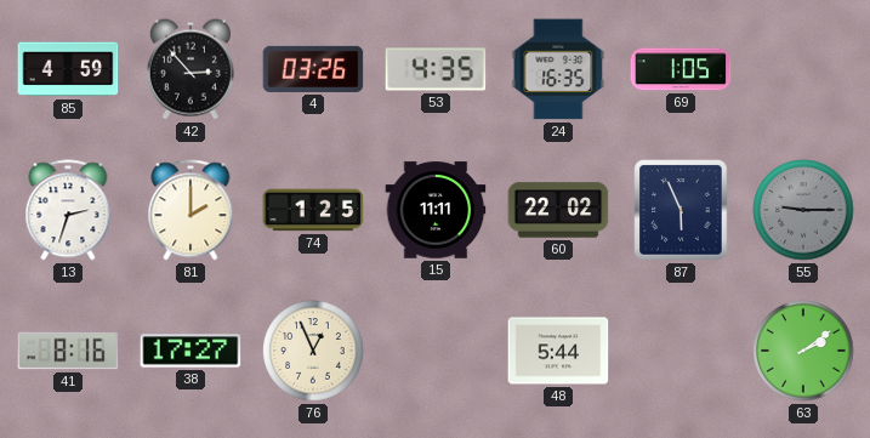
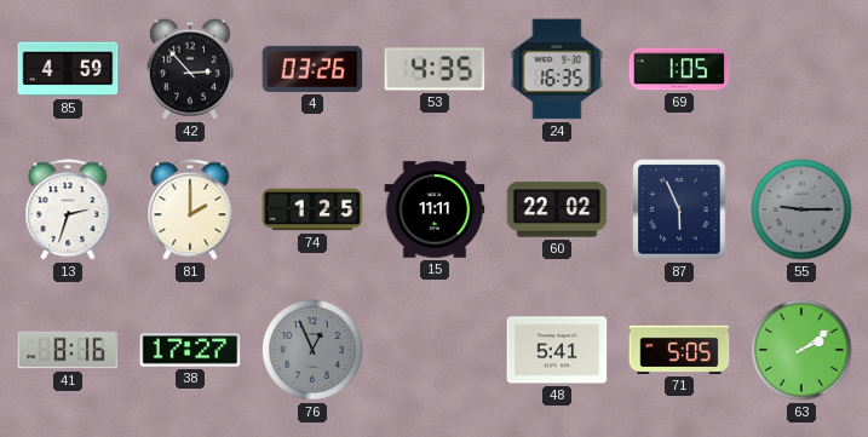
76 dial: cream -> grey
48: 5:44 -> 5:41
71: none -> 5:05
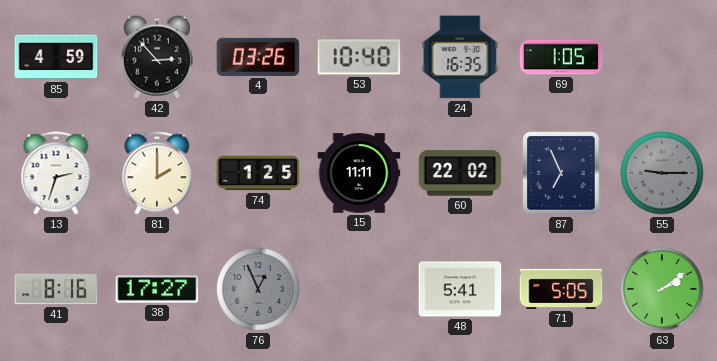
53: 4:35 -> 10:40
87: 5:56 -> 6:56
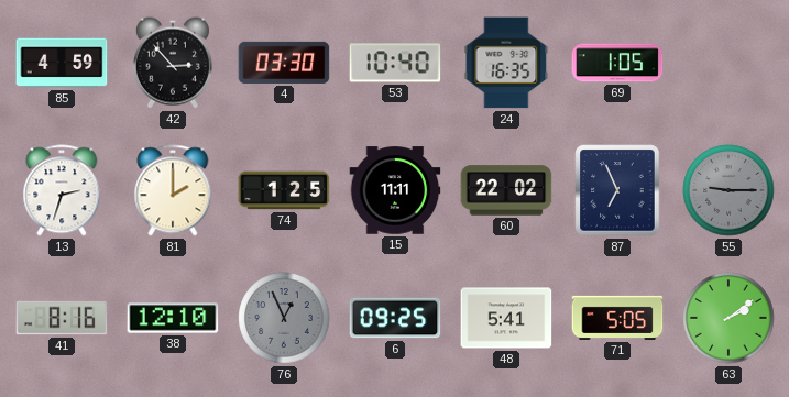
4: 03:26 -> 03:30
38: 17:27 -> 12:10
6: none -> 09:25
